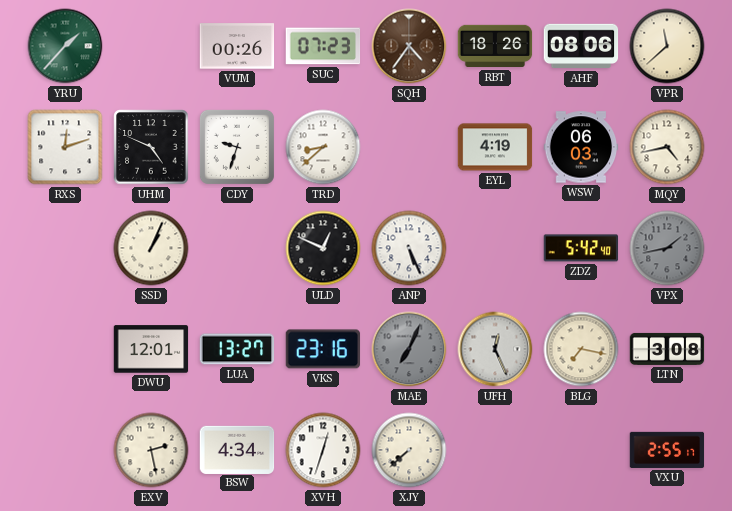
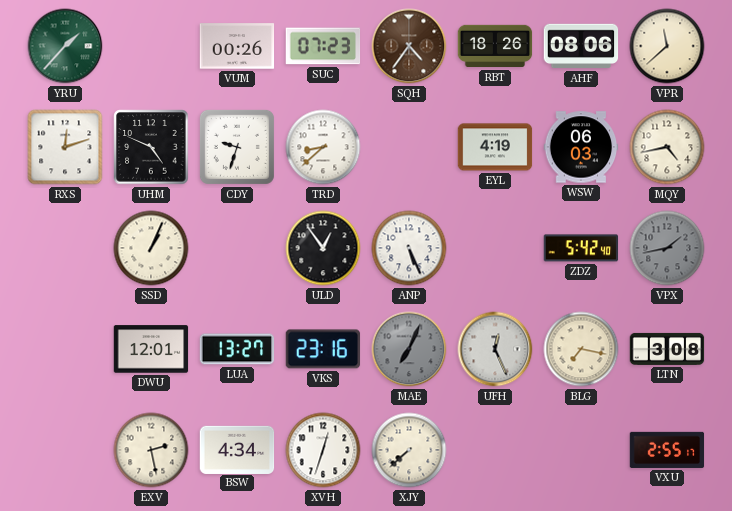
ULD: 12:49 -> 12:54
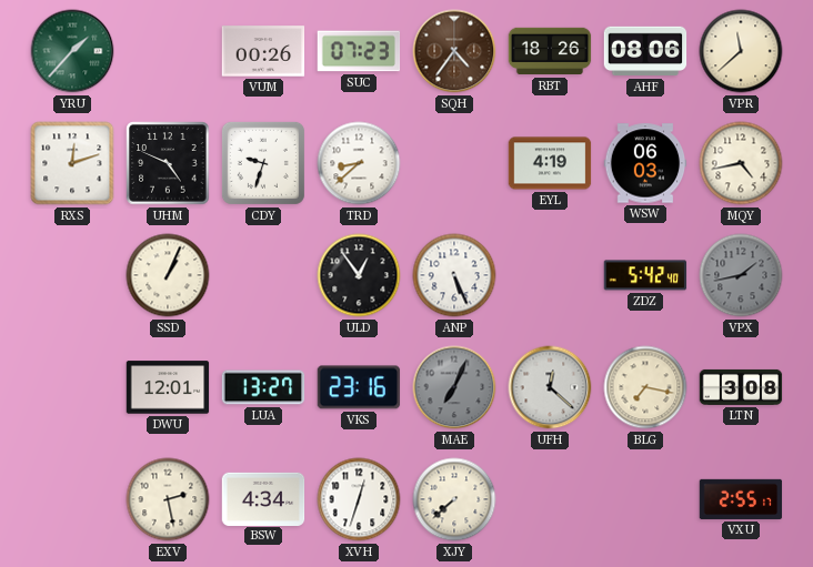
UFH: 12:26 -> 12:22
